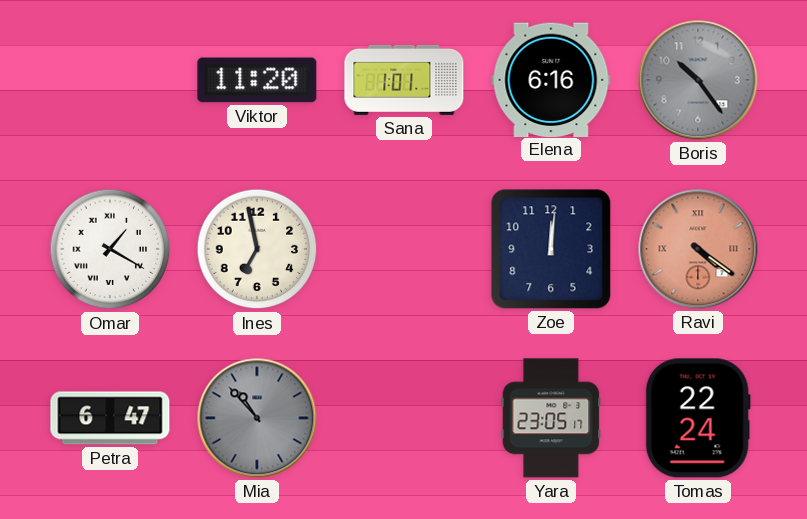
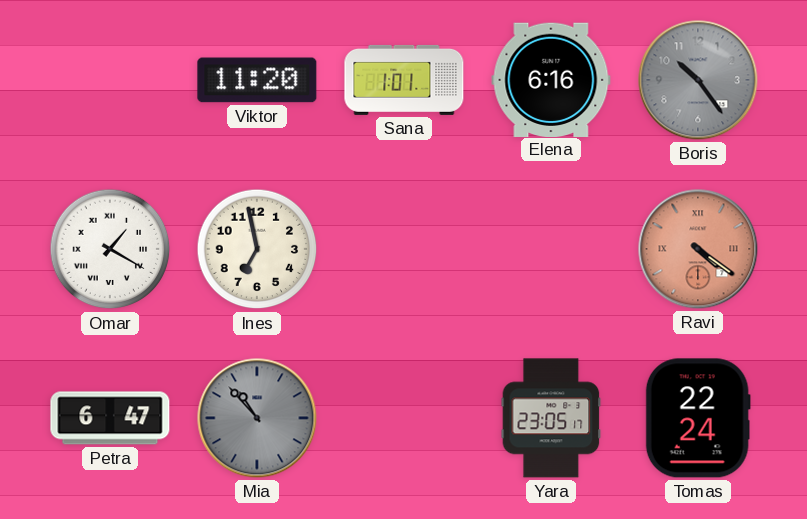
Zoe: 12:01 -> none
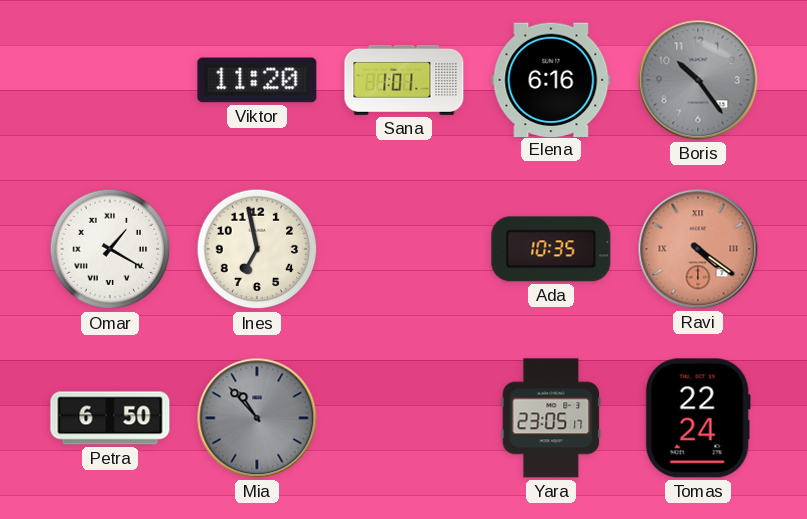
Ada: none -> 10:35
Petra: 6:47 -> 6:50
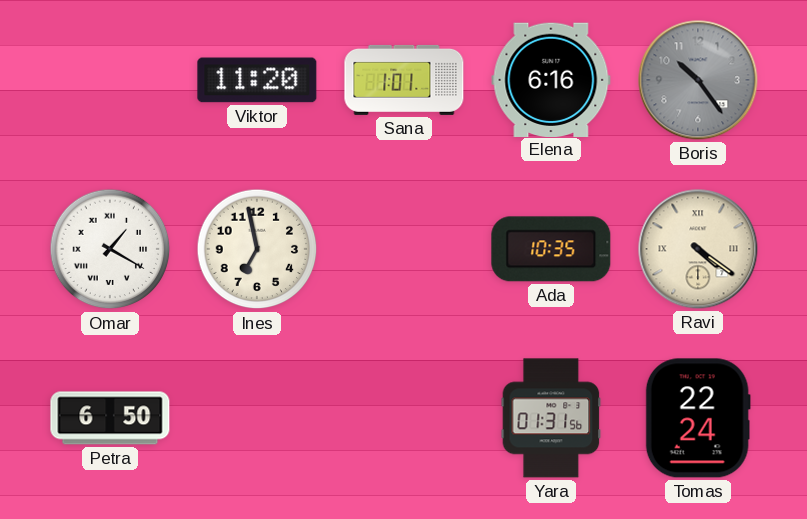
Ravi dial: salmon -> cream
Mia: 10:53 -> none
Yara: 23:05 -> 01:31
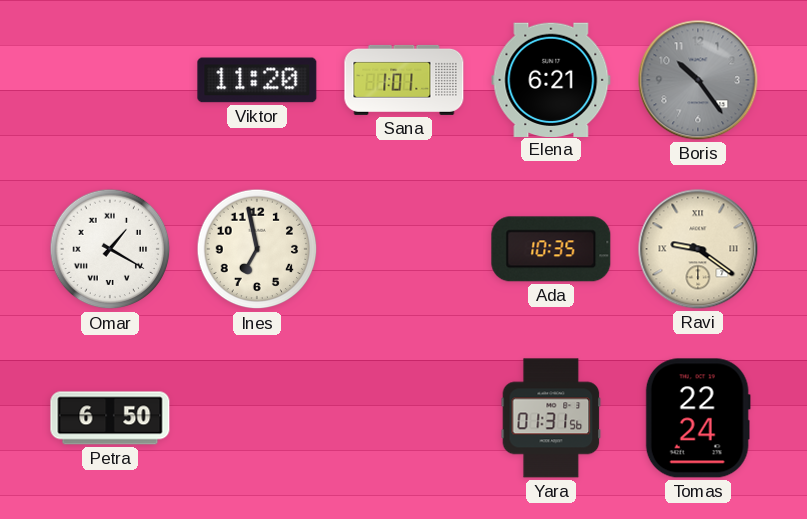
Elena: 6:16 -> 6:21
Ravi: 4:21 -> 9:21
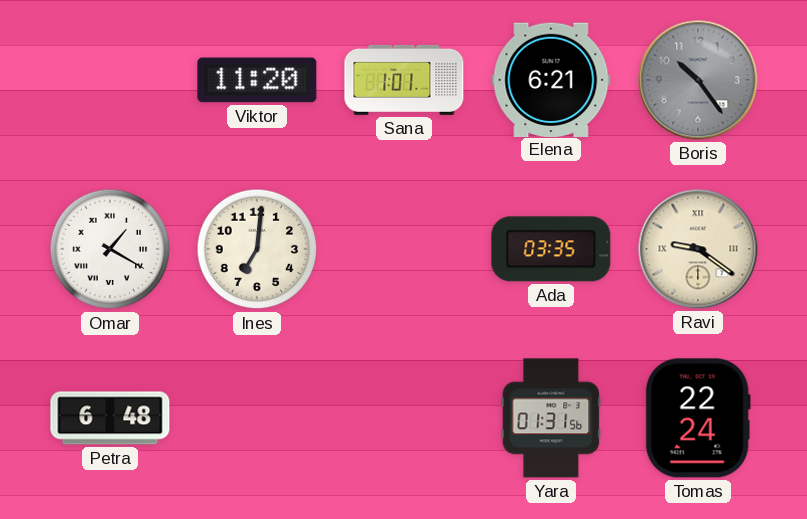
Ines: 6:58 -> 7:01
Ada: 10:35 -> 03:35
Petra: 6:50 -> 6:48
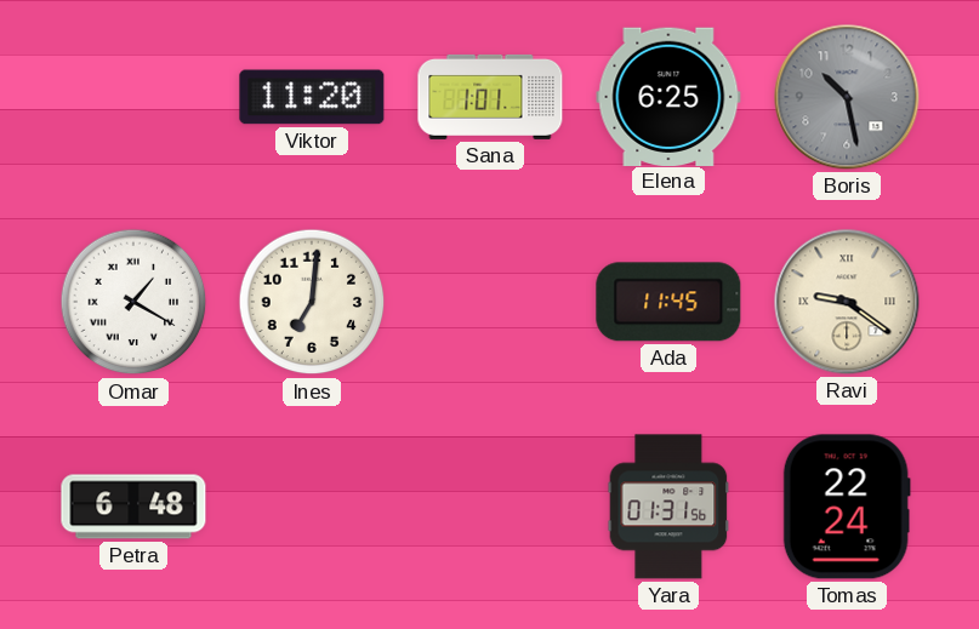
Elena: 6:21 -> 6:25
Boris: 10:24 -> 10:28
Ada: 03:35 -> 11:45
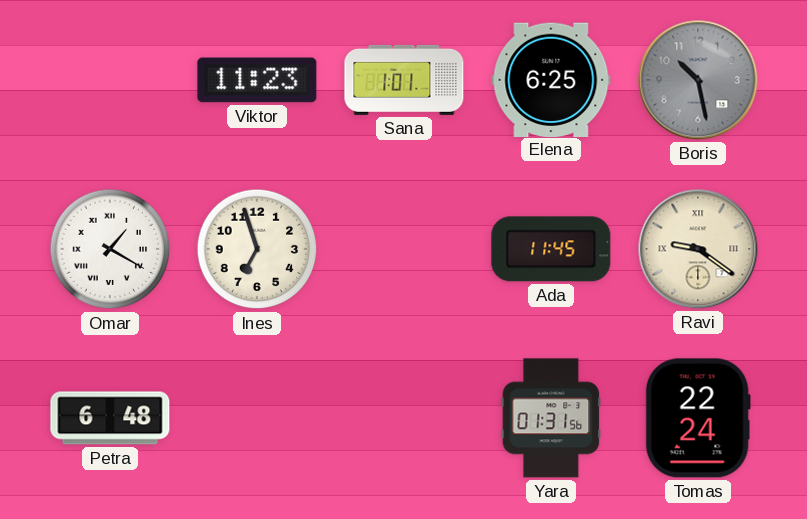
Viktor: 11:20 -> 11:23
Ines: 7:01 -> 6:57
